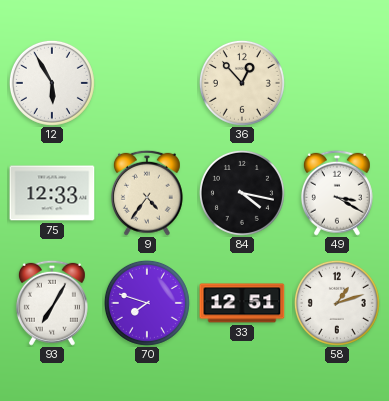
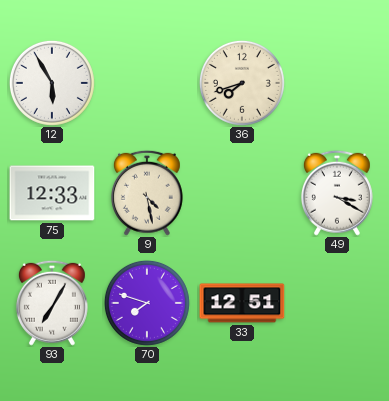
36: 12:53 -> 7:42
9: 4:36 -> 4:28
84: 4:17 -> none
58: 1:12 -> none
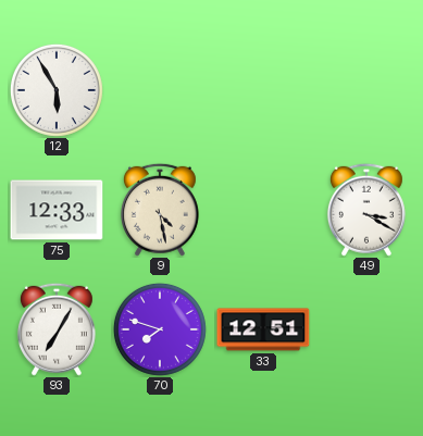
36: 7:42 -> none
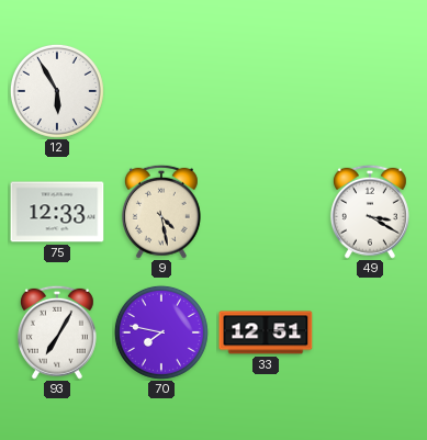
70: 7:48 -> 7:47
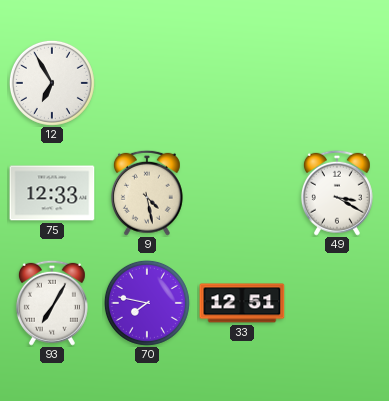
12: 5:55 -> 6:55
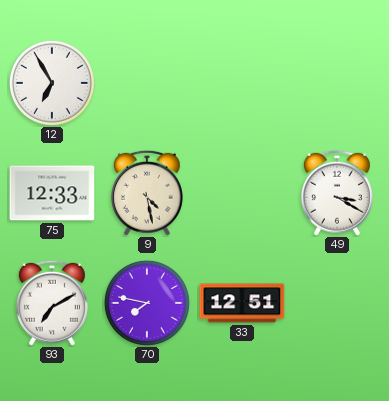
93: 7:05 -> 7:10
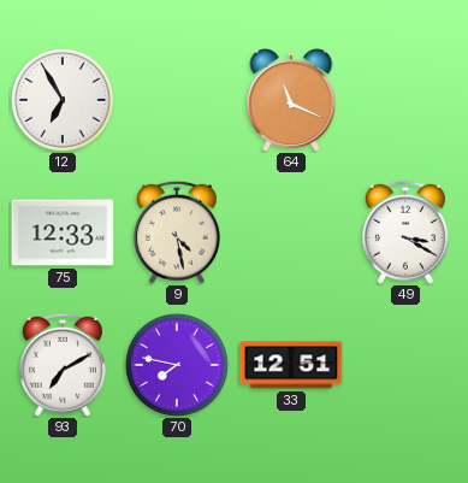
64: none -> 11:19
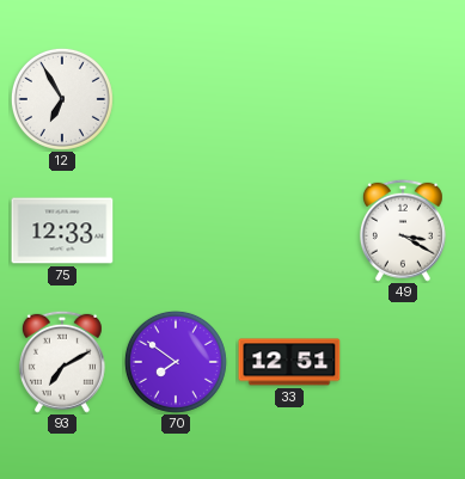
64: 11:19 -> none
9: 4:28 -> none
70: 7:47 -> 7:51
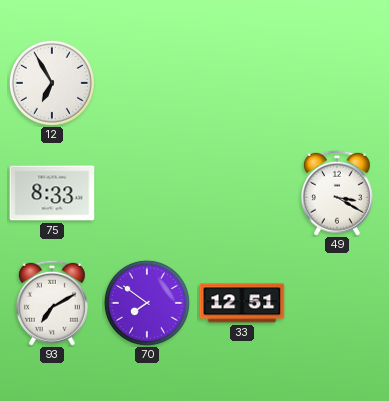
75: 12:33 -> 8:33
